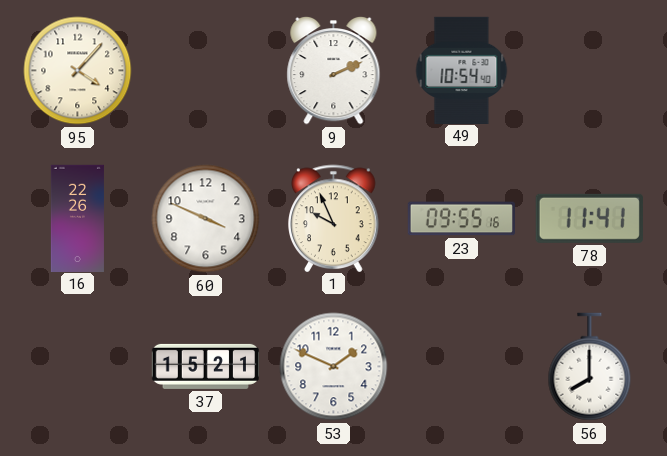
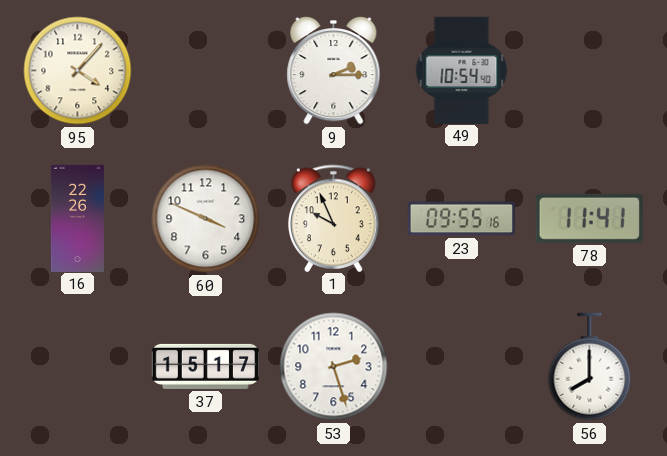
9: 2:11 -> 2:15
37: 15:21 -> 15:17
53: 1:49 -> 2:27
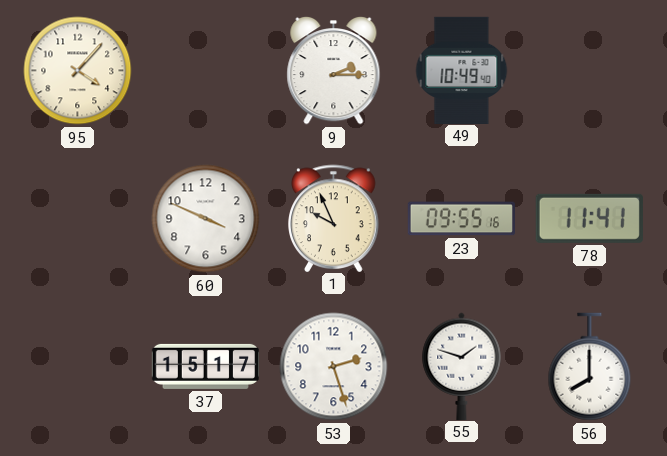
49: 10:54 -> 10:49
16: 22:26 -> none
55: none -> 1:48
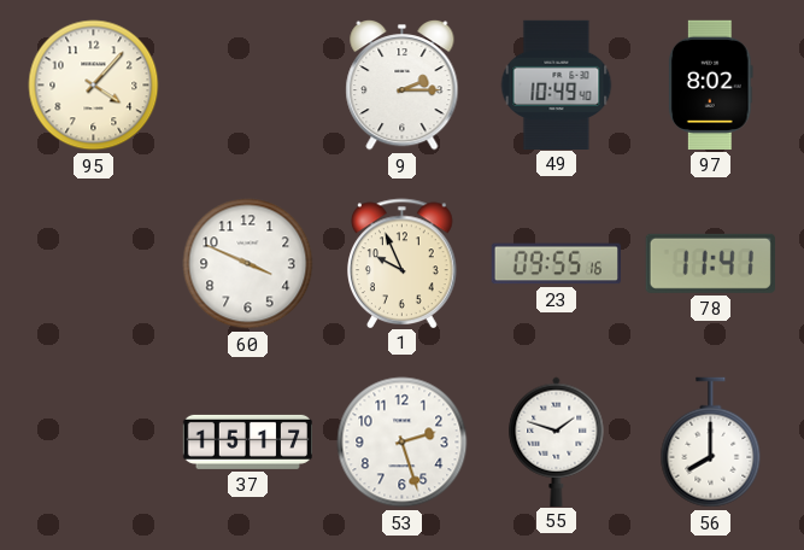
97: none -> 8:02
